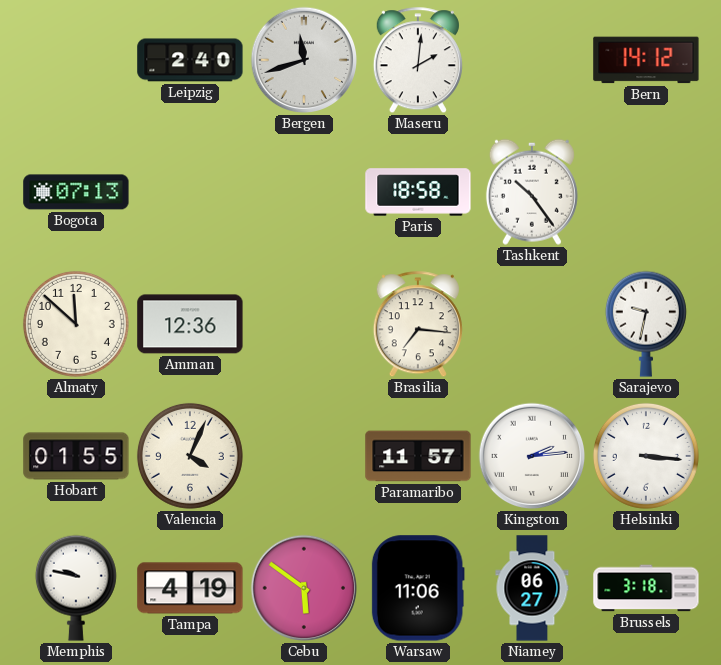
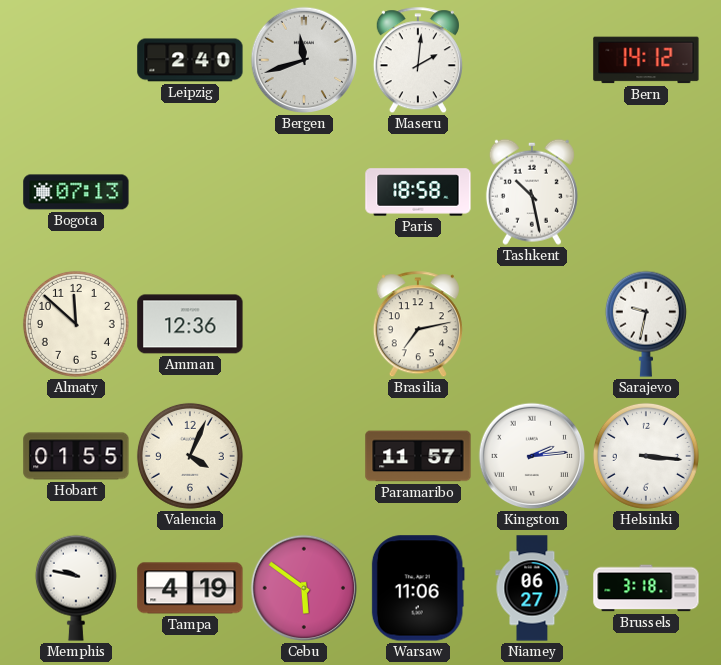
Tashkent: 10:24 -> 10:28
Brasilia: 7:16 -> 7:13
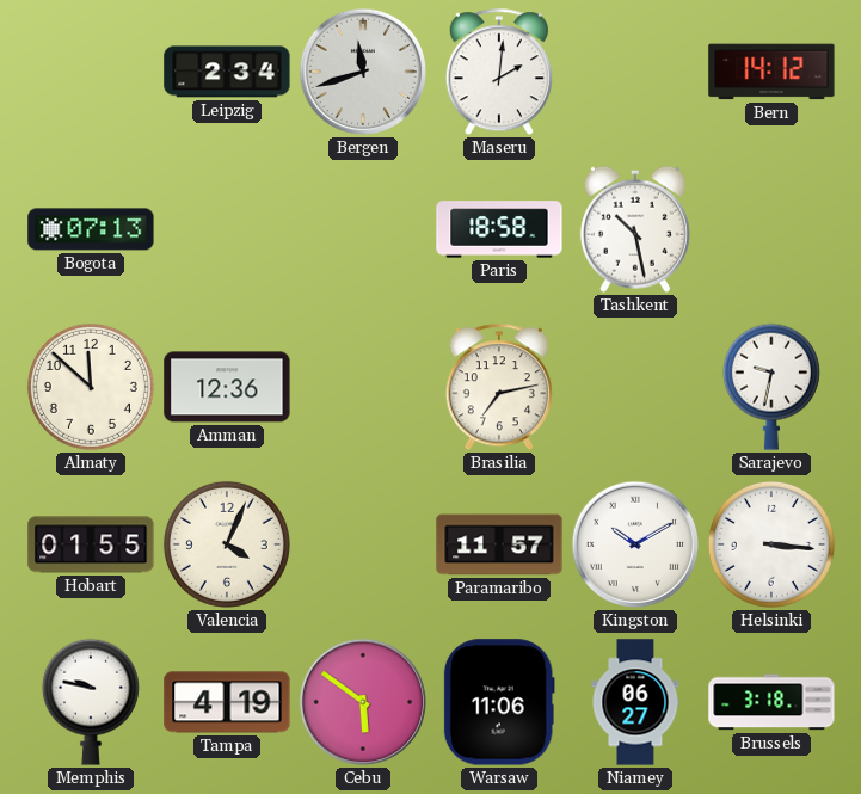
Leipzig: 2:40 -> 2:34
Kingston: 2:14 -> 10:10
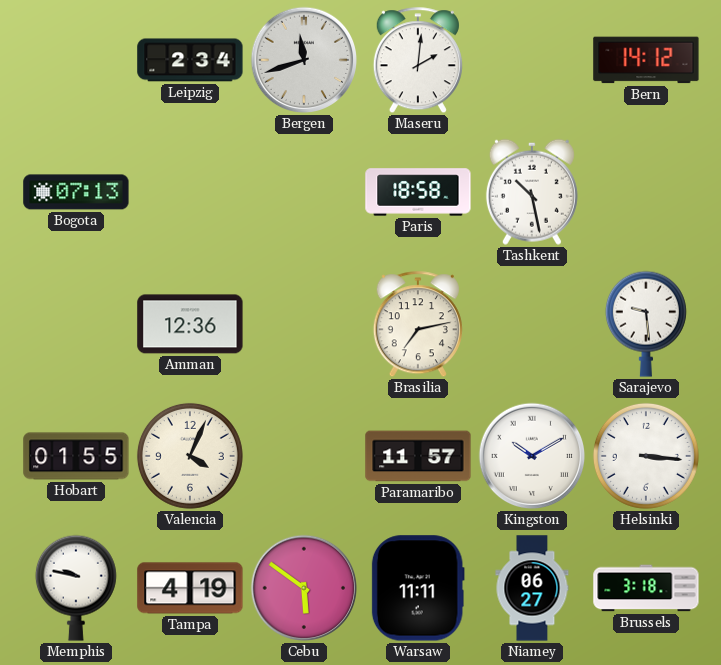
Almaty: 11:52 -> none
Sarajevo: 9:32 -> 9:29
Warsaw: 11:06 -> 11:11
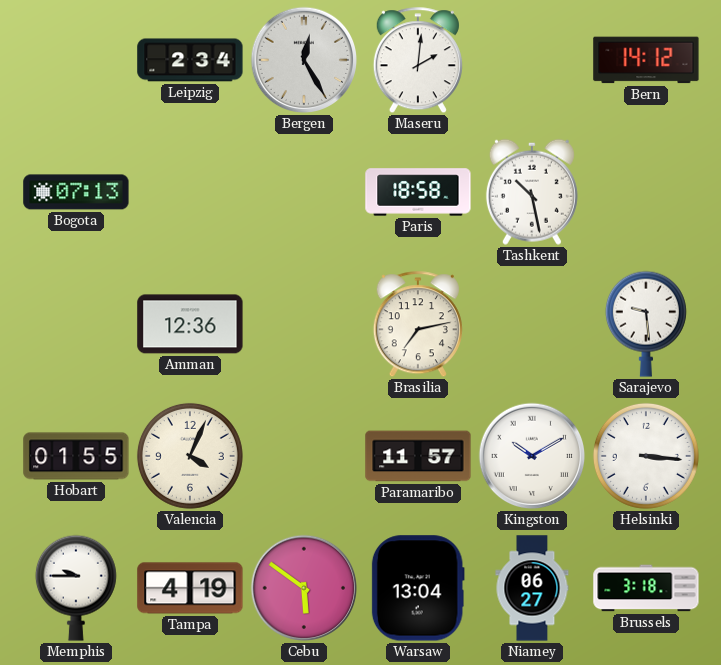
Bergen: 11:42 -> 12:25
Memphis: 9:47 -> 9:45
Warsaw: 11:11 -> 13:04
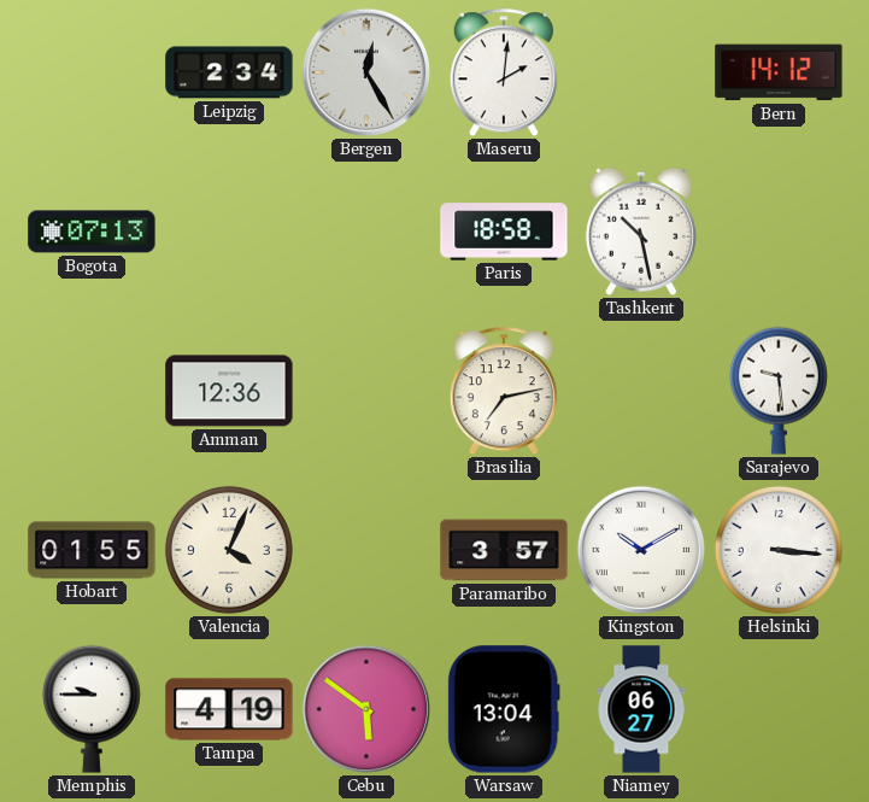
Paramaribo: 11:57 -> 3:57
Brussels: 3:18 -> none
